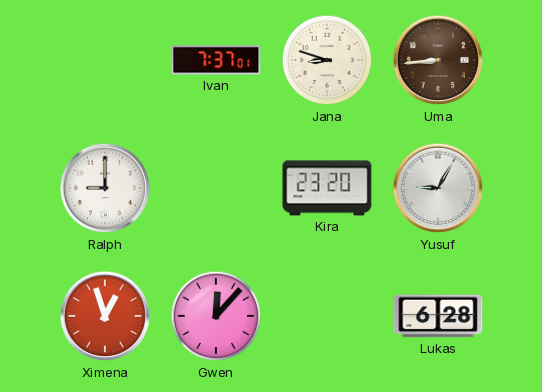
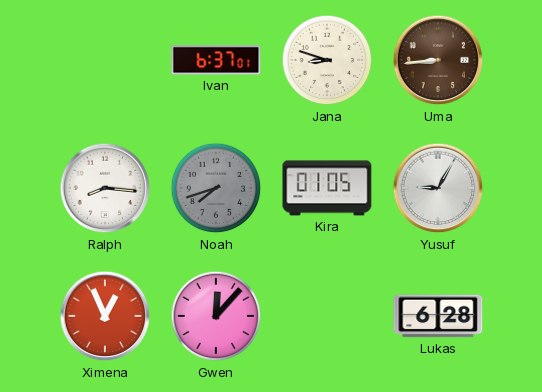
Ivan: 7:37 -> 6:37
Ralph: 9:00 -> 8:16
Noah: none -> 7:42
Kira: 23:20 -> 01:05
Ximena: 12:57 -> 12:56
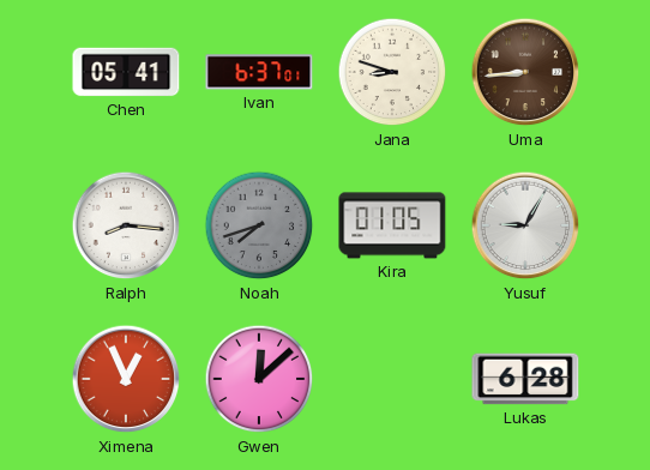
Chen: none -> 05:41
Gwen: 12:07 -> 12:08
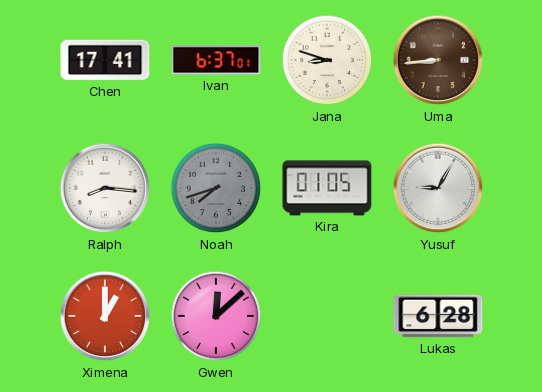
Chen: 05:41 -> 17:41
Ximena: 12:56 -> 1:00
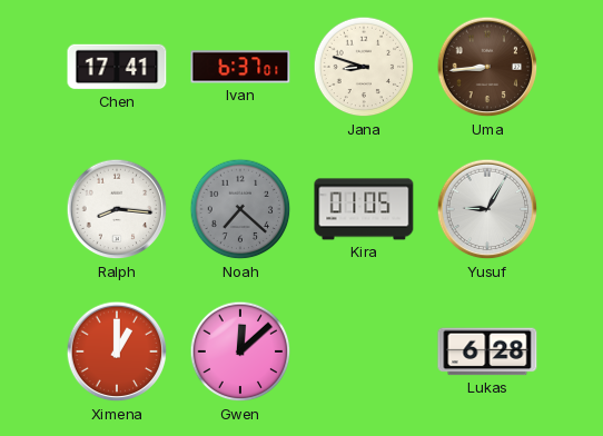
Noah: 7:42 -> 7:22
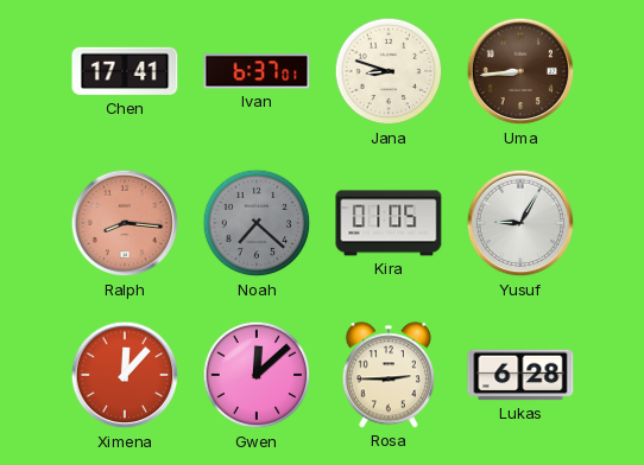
Ralph dial: white -> salmon
Ximena: 1:00 -> 12:07
Rosa: none -> 2:45
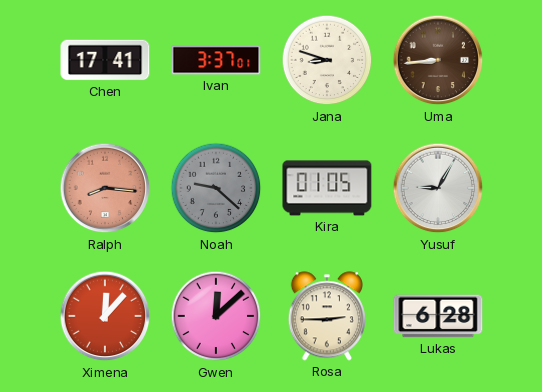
Ivan: 6:37 -> 3:37
Noah: 7:22 -> 9:22
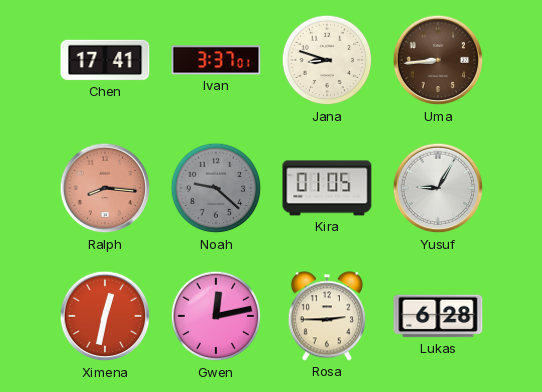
Ximena: 12:07 -> 12:32
Gwen: 12:08 -> 12:13
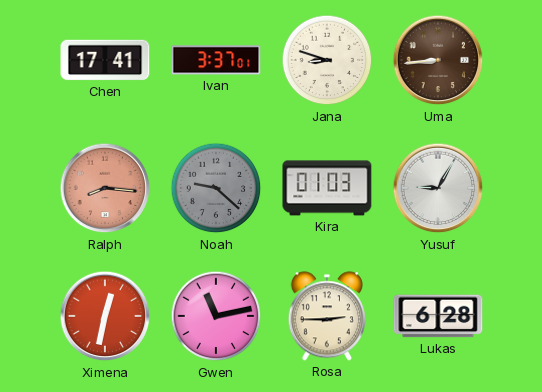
Kira: 01:05 -> 01:03
Gwen: 12:13 -> 11:13
